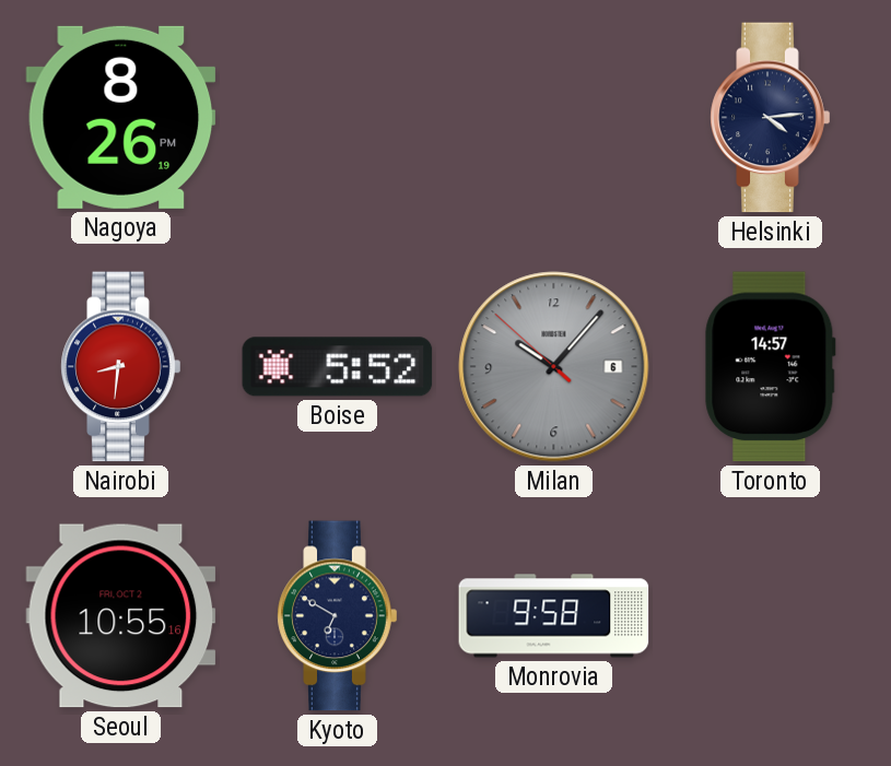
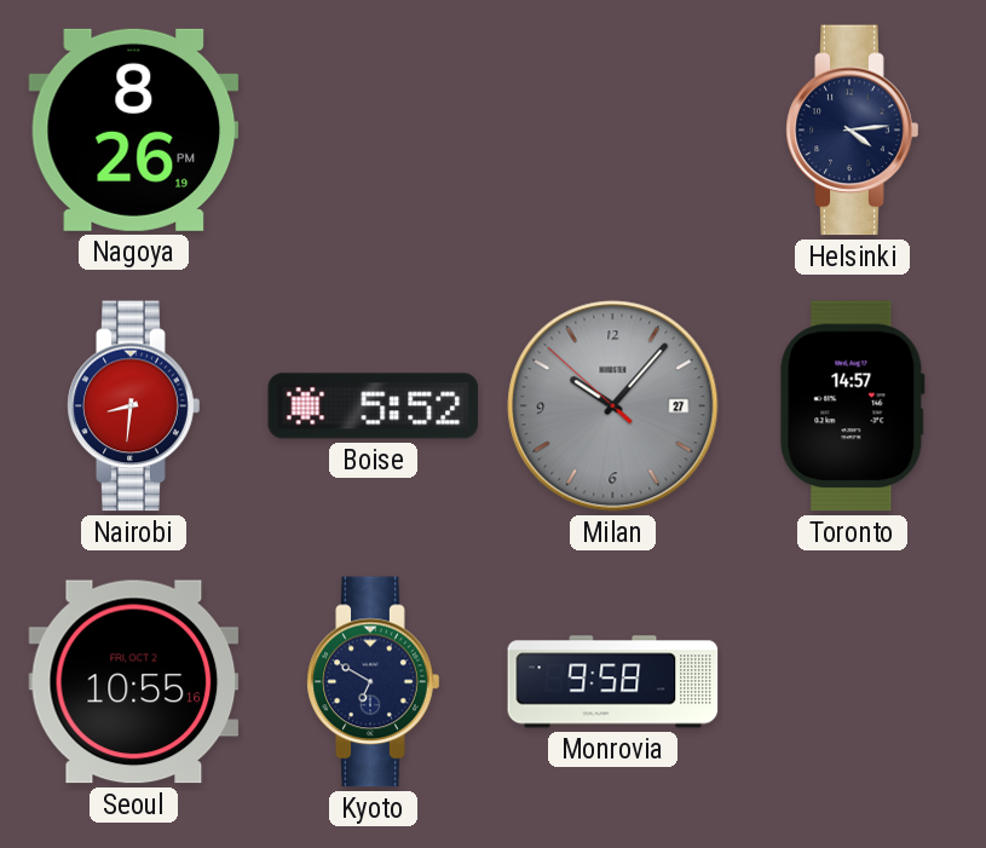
Milan date: 6 -> 27
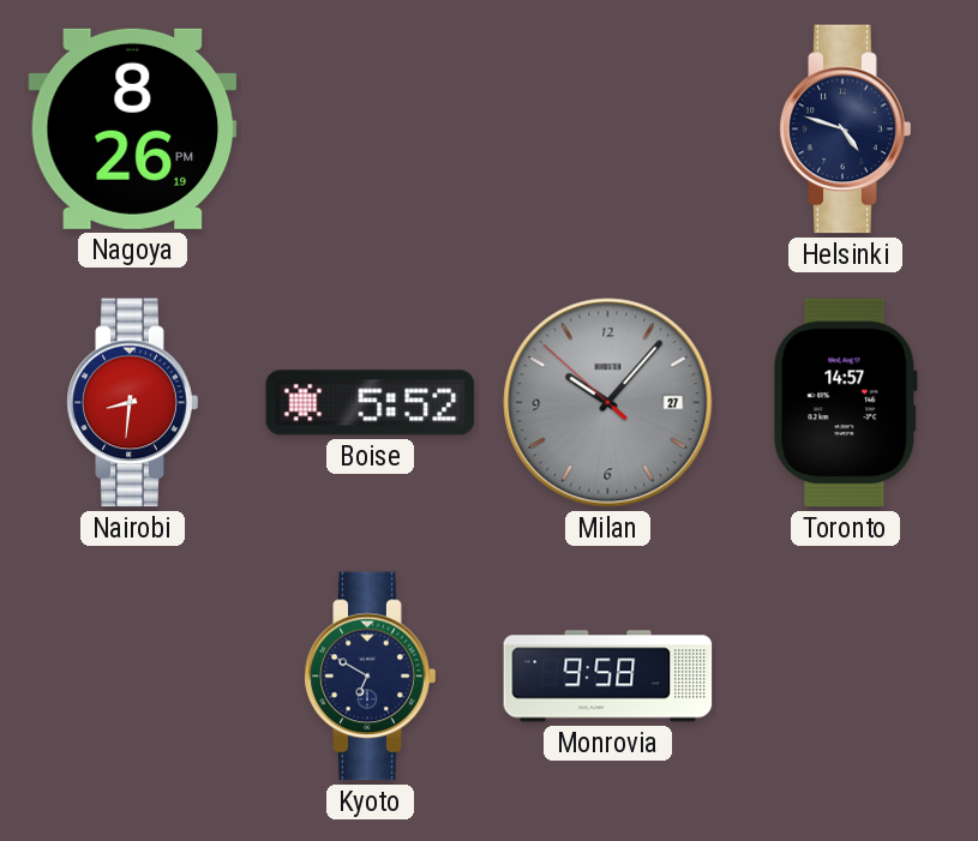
Helsinki: 4:14 -> 4:48
Seoul: 10:55 -> none
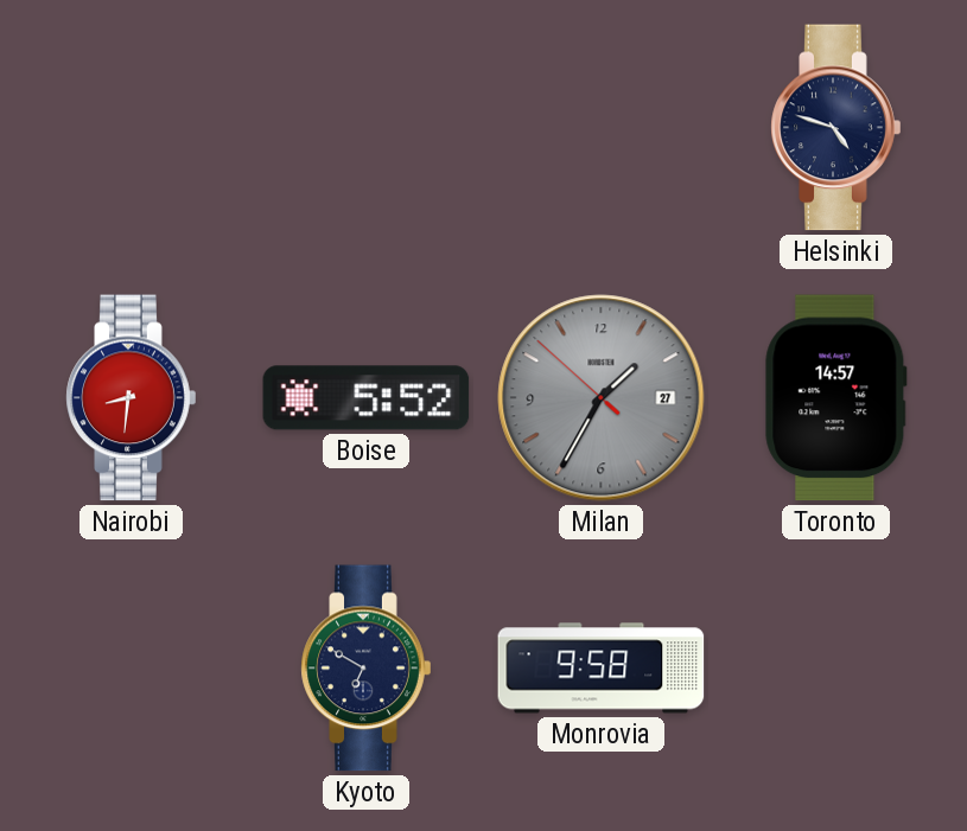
Nagoya: 8:26 -> none
Milan: 10:06 -> 1:34
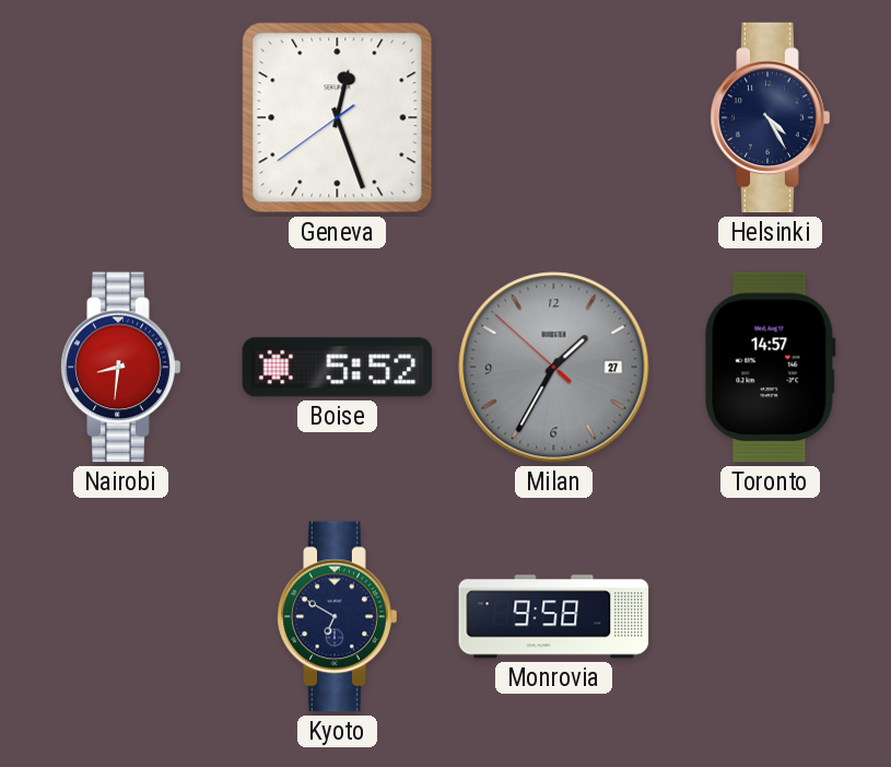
Geneva: none -> 12:26
Helsinki: 4:48 -> 4:25
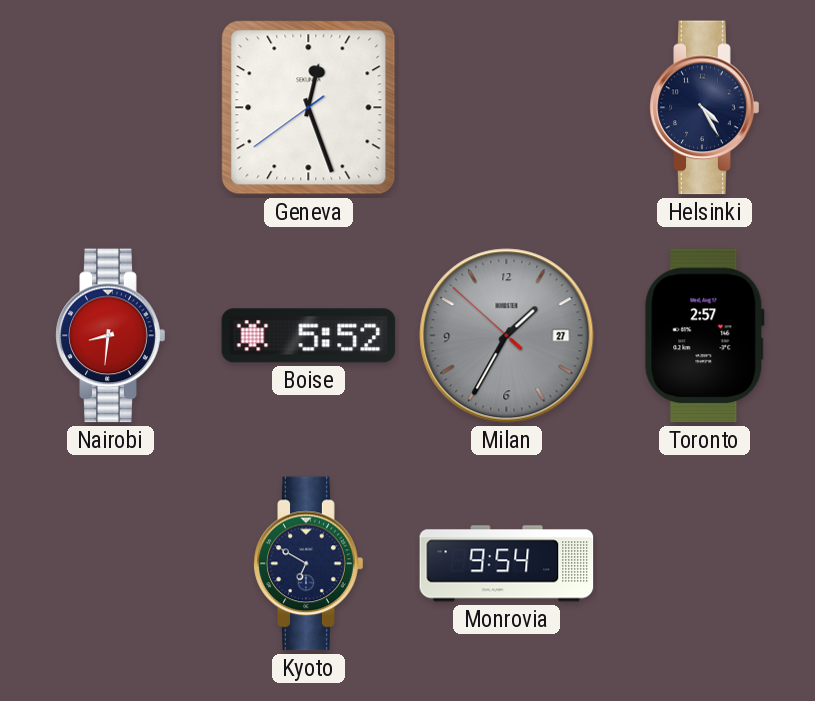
Toronto: 14:57 -> 2:57
Monrovia: 9:58 -> 9:54
